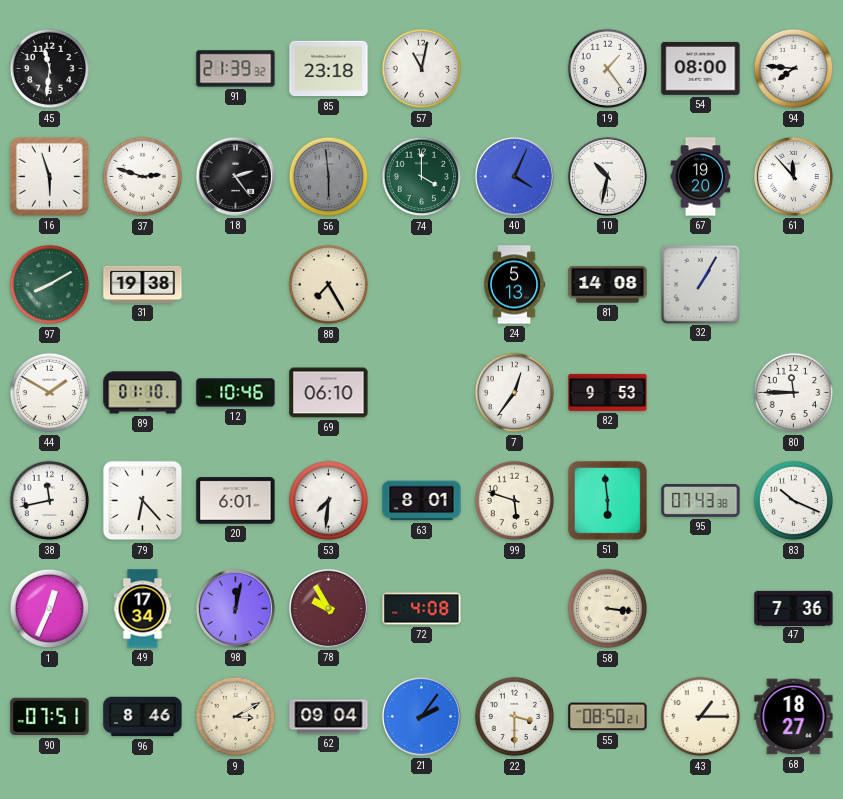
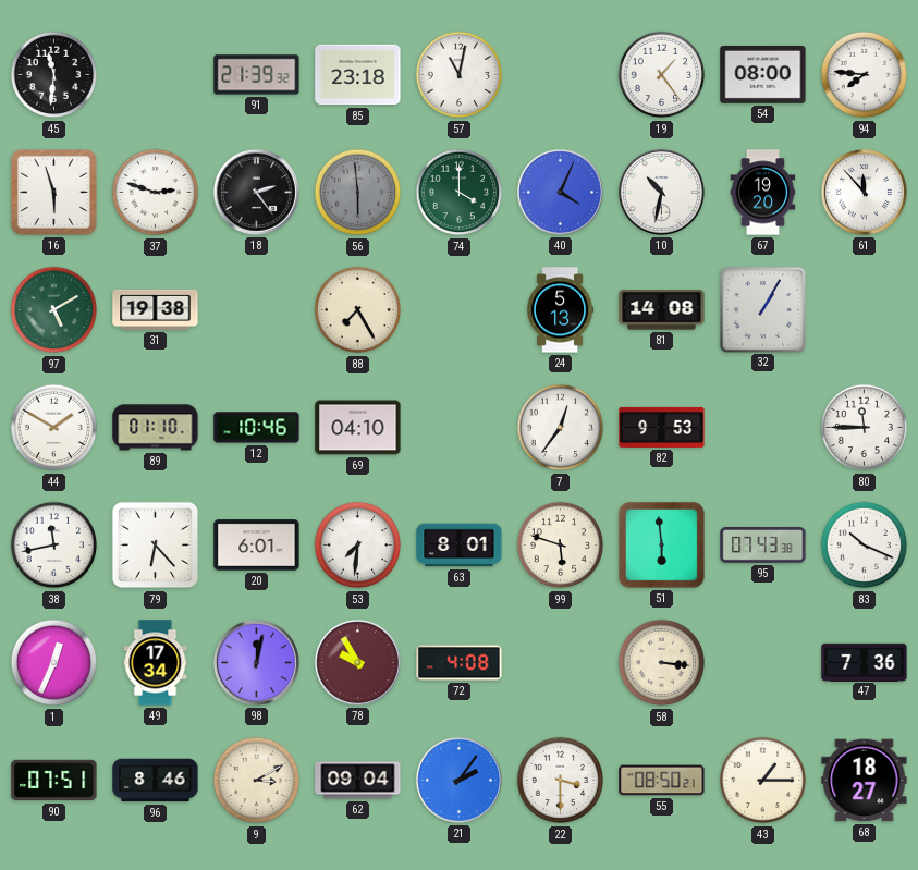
97: 8:10 -> 5:10
69: 06:10 -> 04:10
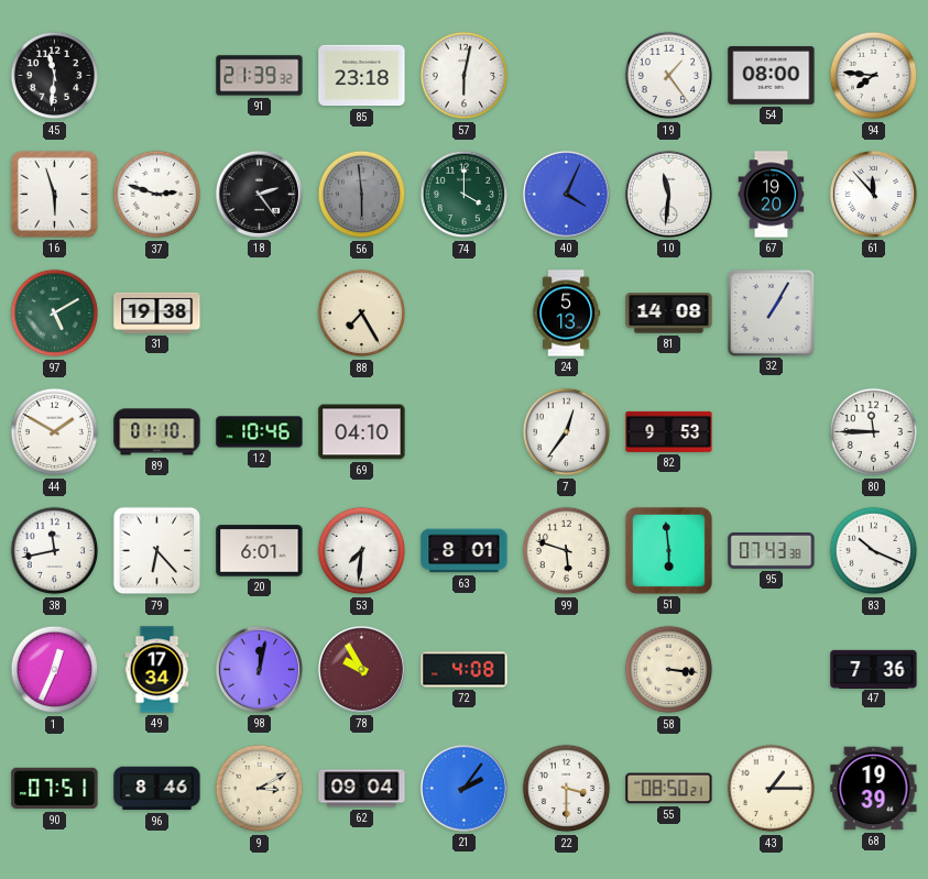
57: 11:02 -> 6:02
10: 10:32 -> 11:31
68: 18:27 -> 19:39
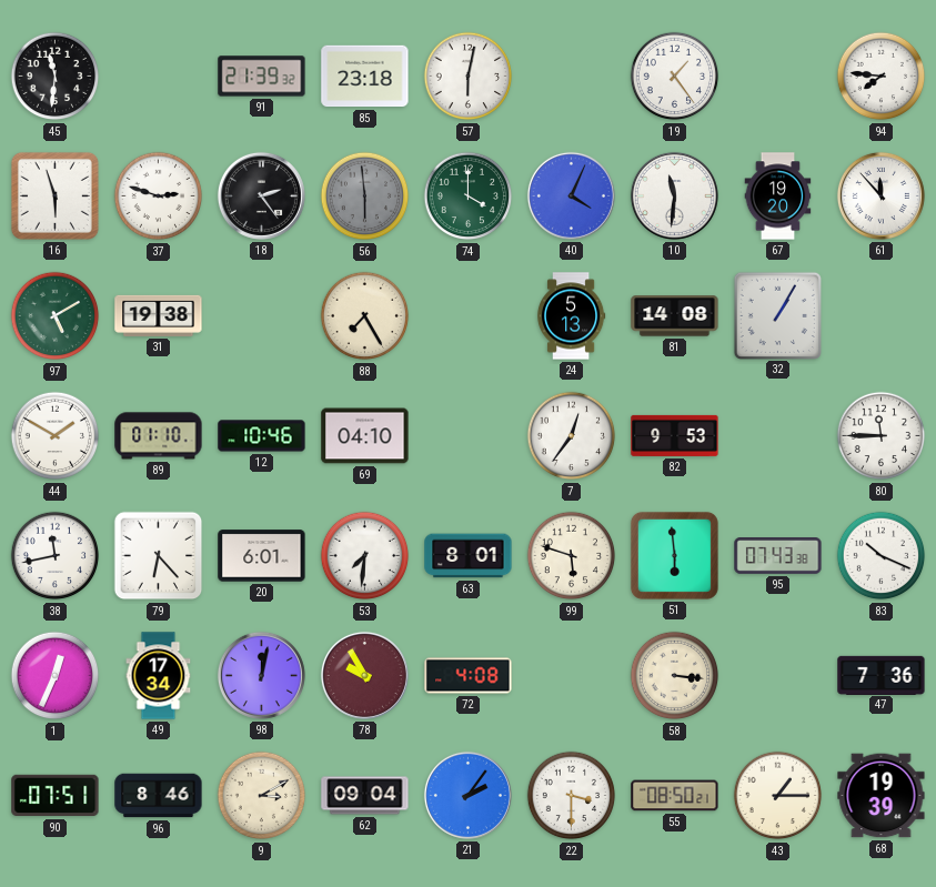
54: 08:00 -> none
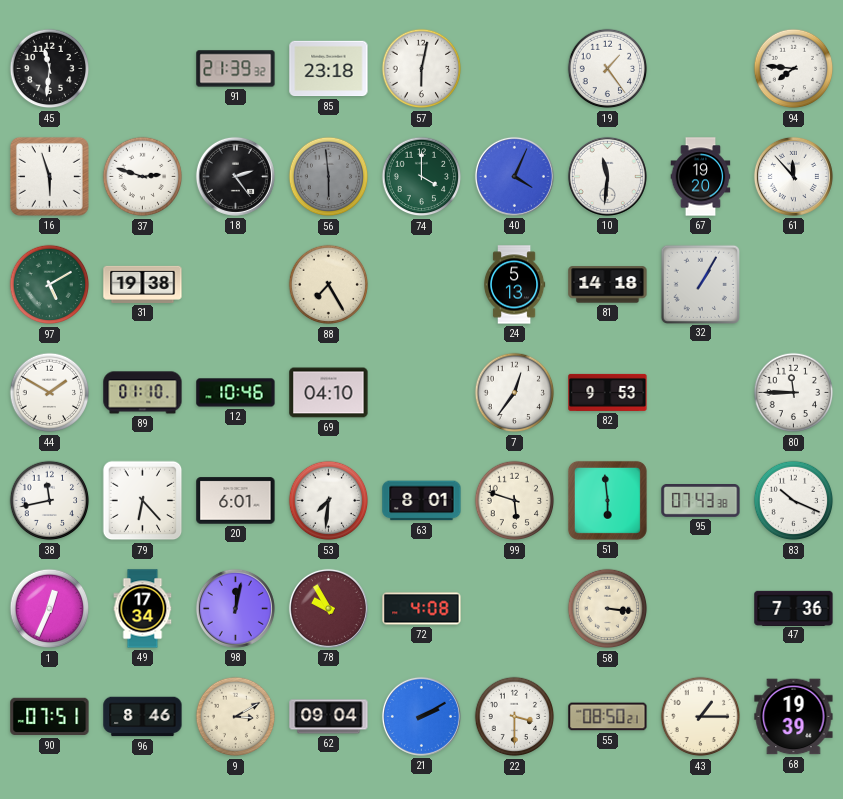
81: 14:08 -> 14:18
21: 2:06 -> 2:10
